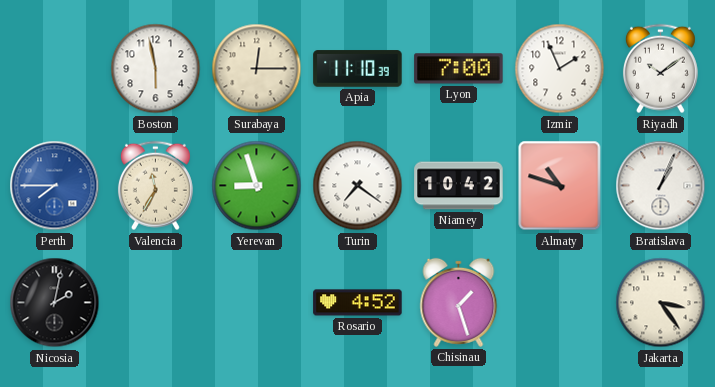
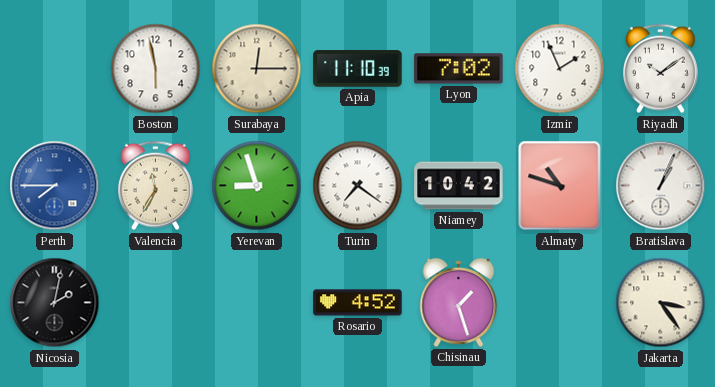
Lyon: 7:00 -> 7:02
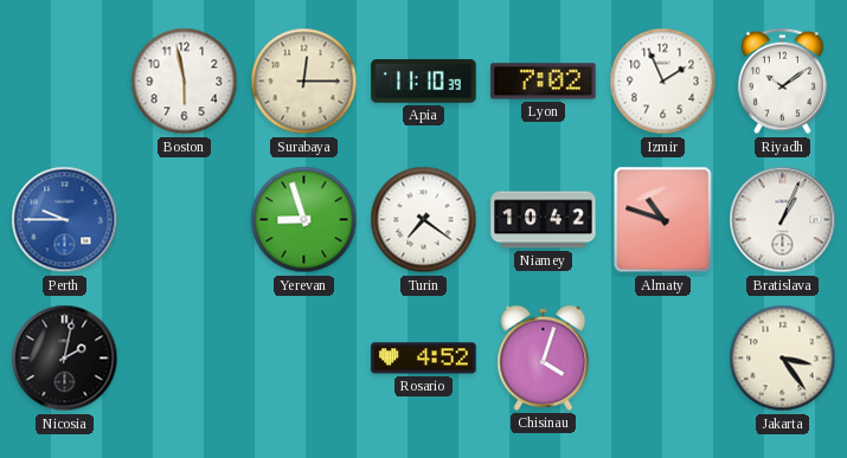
Perth: 7:45 -> 9:45
Valencia: 11:35 -> none
Chisinau: 1:27 -> 4:03
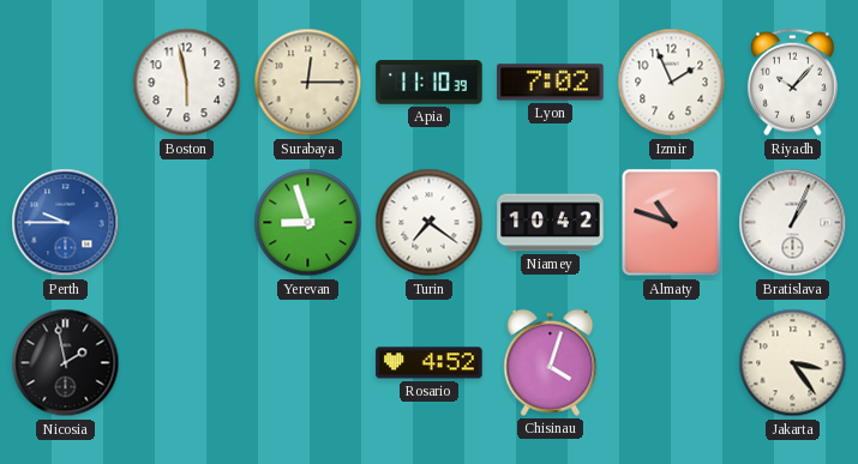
Riyadh: 10:09 -> 10:07
Nicosia: 2:02 -> 1:58
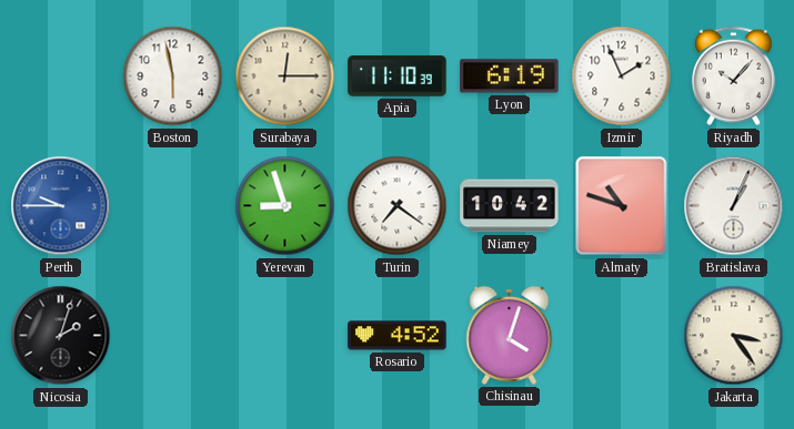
Lyon: 7:02 -> 6:19
Nicosia: 1:58 -> 2:03
